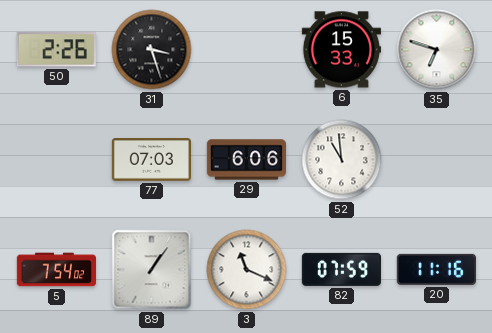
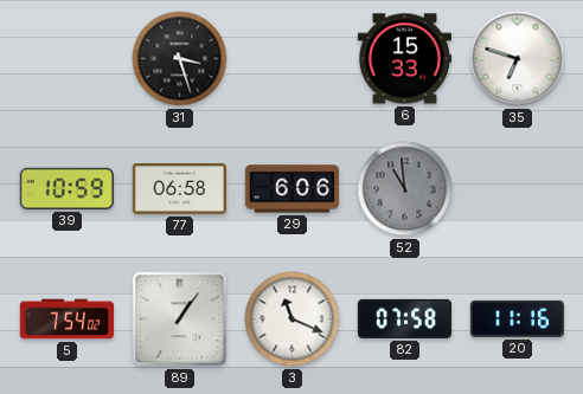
50: 2:26 -> none
39: none -> 10:59
77: 07:03 -> 06:58
52 dial: white -> grey
82: 07:59 -> 07:58
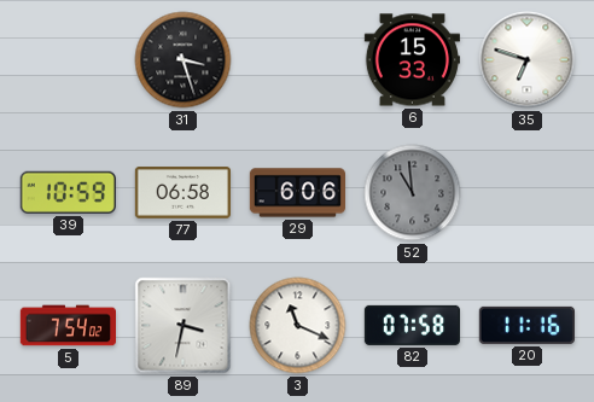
89: 1:06 -> 3:32
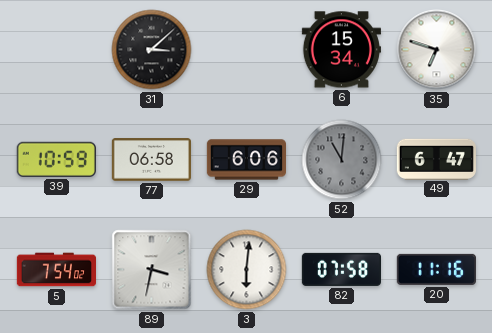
31: 3:27 -> 3:08
6: 15:33 -> 15:34
52: 10:59 -> 11:01
49: none -> 6:47
3: 11:19 -> 6:01
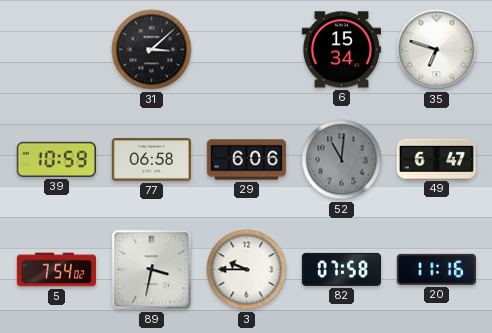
3: 6:01 -> 9:45
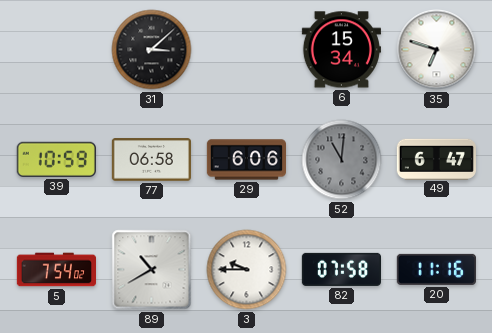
89: 3:32 -> 10:40
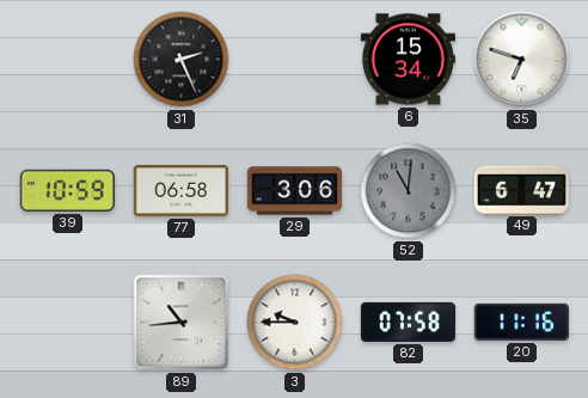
31: 3:08 -> 2:26
29: 6:06 -> 3:06
5: 7:54 -> none
89: 10:40 -> 10:44
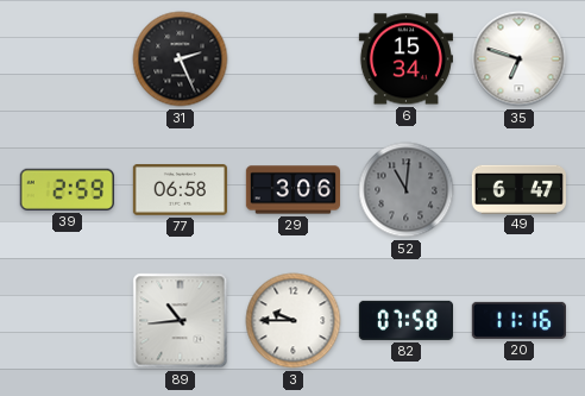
39: 10:59 -> 2:59
